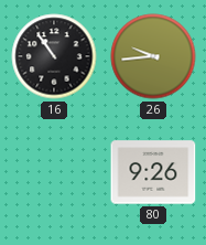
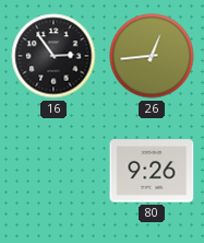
16: 10:54 -> 2:54
26: 9:44 -> 12:44
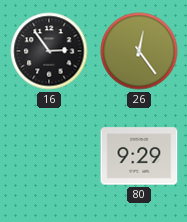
26: 12:44 -> 12:24
80: 9:26 -> 9:29
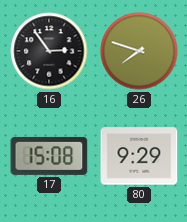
26: 12:24 -> 7:48
17: none -> 15:08
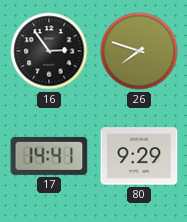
17: 15:08 -> 14:41
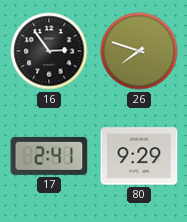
17: 14:41 -> 2:41
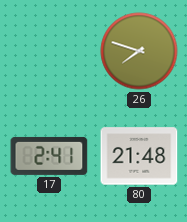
16: 2:54 -> none
80: 9:29 -> 21:48
